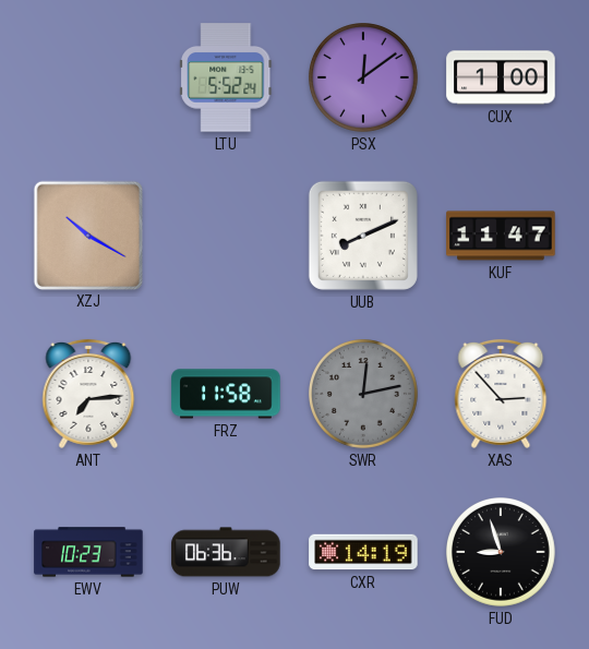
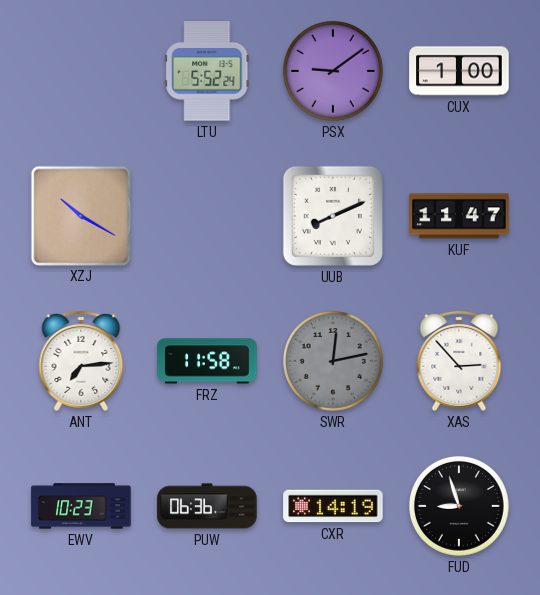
PSX: 12:09 -> 9:09
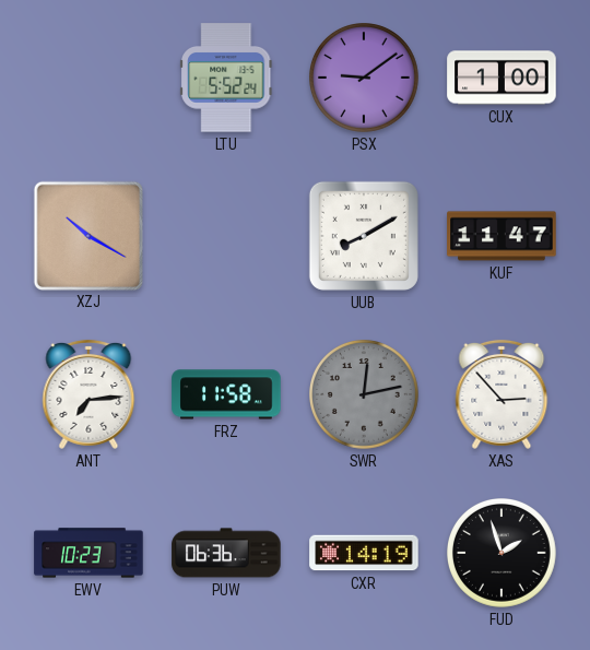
UUB: 8:11 -> 8:10
FUD: 8:57 -> 1:57
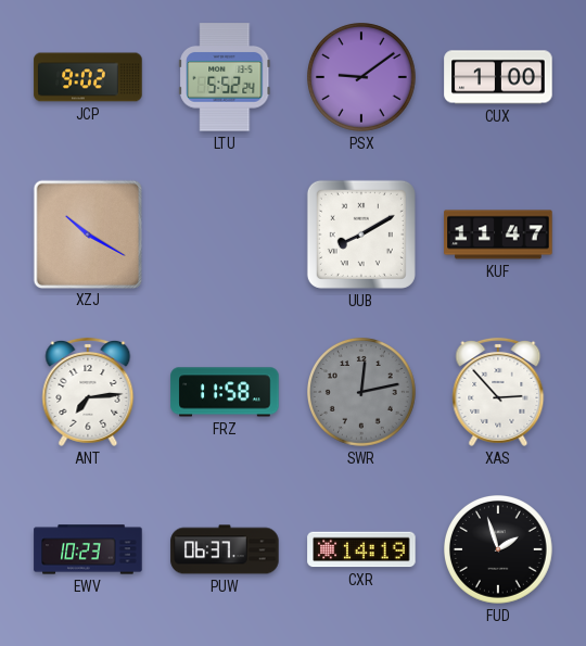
JCP: none -> 9:02
PUW: 06:36 -> 06:37
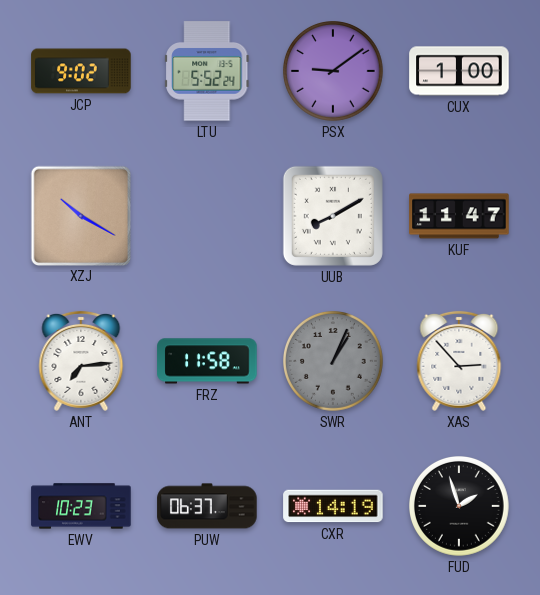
SWR: 12:13 -> 1:04
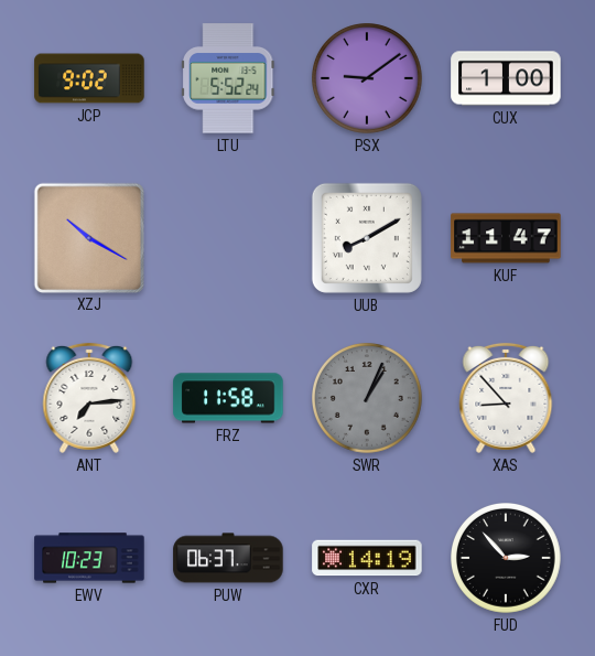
XAS: 2:53 -> 8:53
FUD: 1:57 -> 2:53
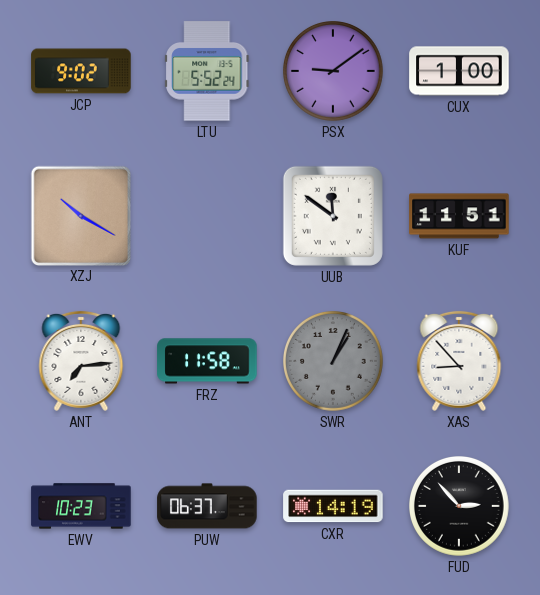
UUB: 8:10 -> 11:51
KUF: 11:47 -> 11:51
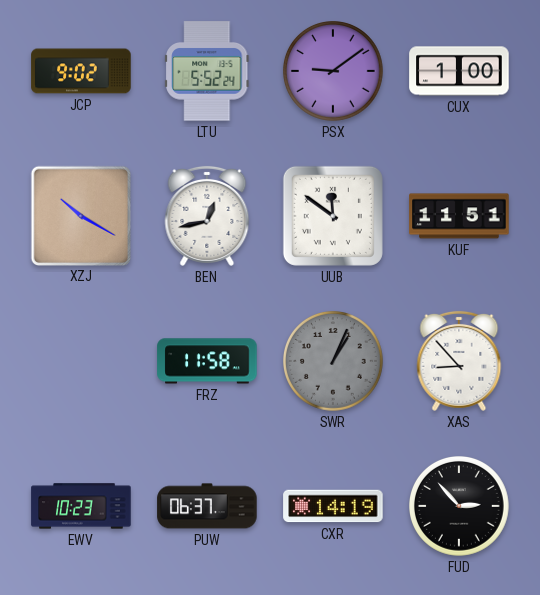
BEN: none -> 12:43
ANT: 7:14 -> none
